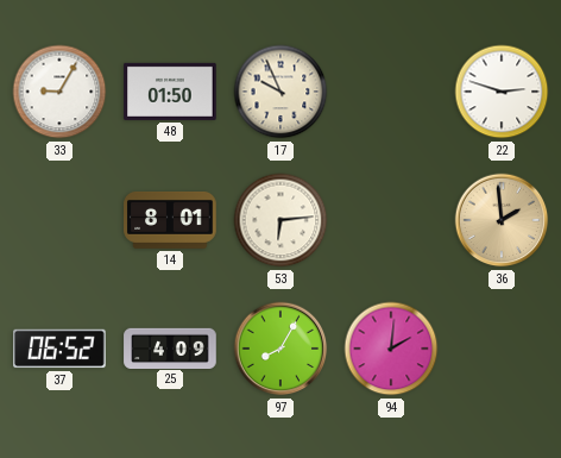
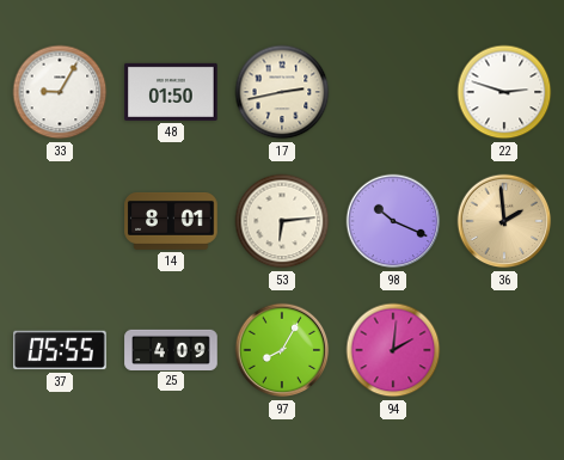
17: 9:56 -> 2:43
98: none -> 10:19
37: 06:52 -> 05:55
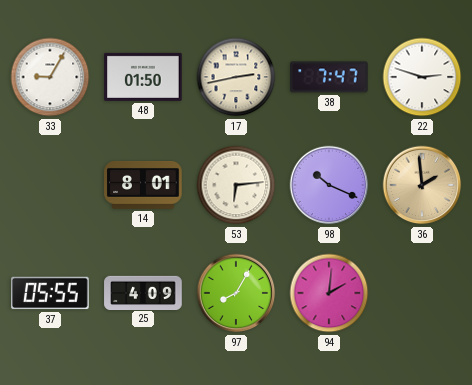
38: none -> 7:47
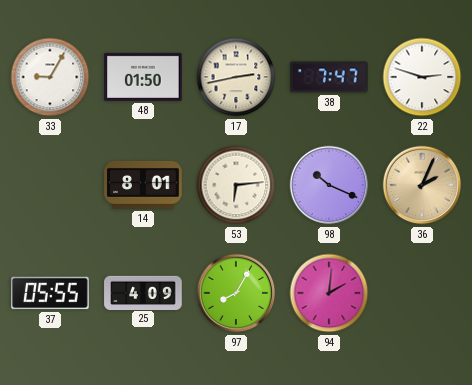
36: 1:59 -> 2:04
